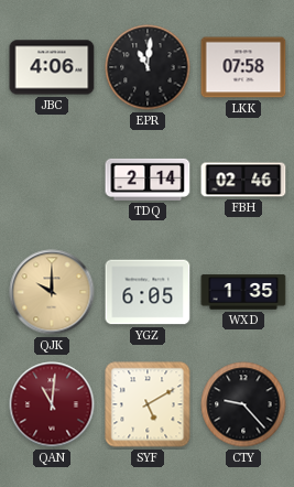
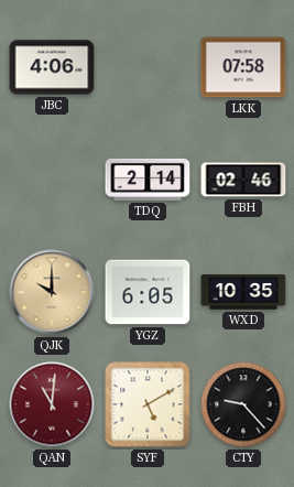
EPR: 11:01 -> none
WXD: 1:35 -> 10:35
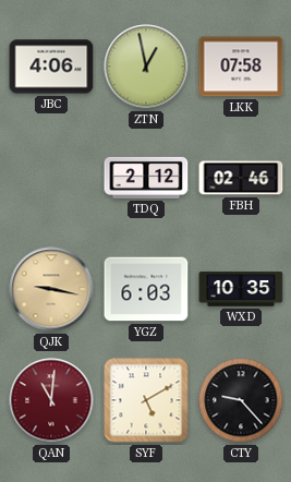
ZTN: none -> 12:58
TDQ: 2:14 -> 2:12
QJK: 10:00 -> 9:17
YGZ: 6:05 -> 6:03
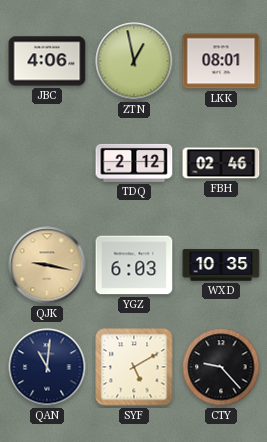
LKK: 07:58 -> 08:01
QAN dial: burgundy -> navy
